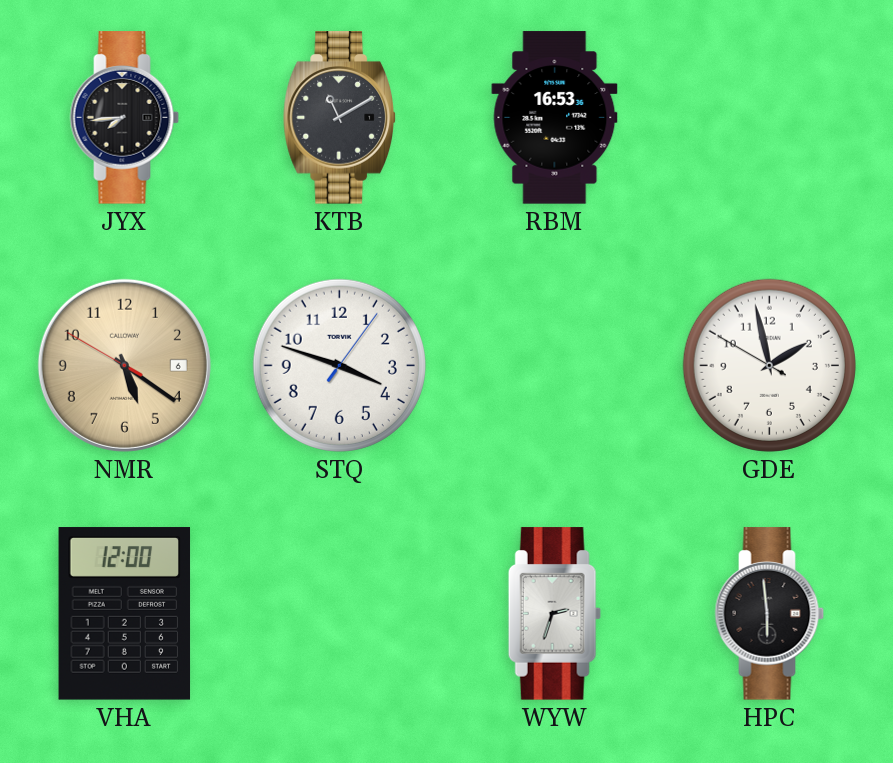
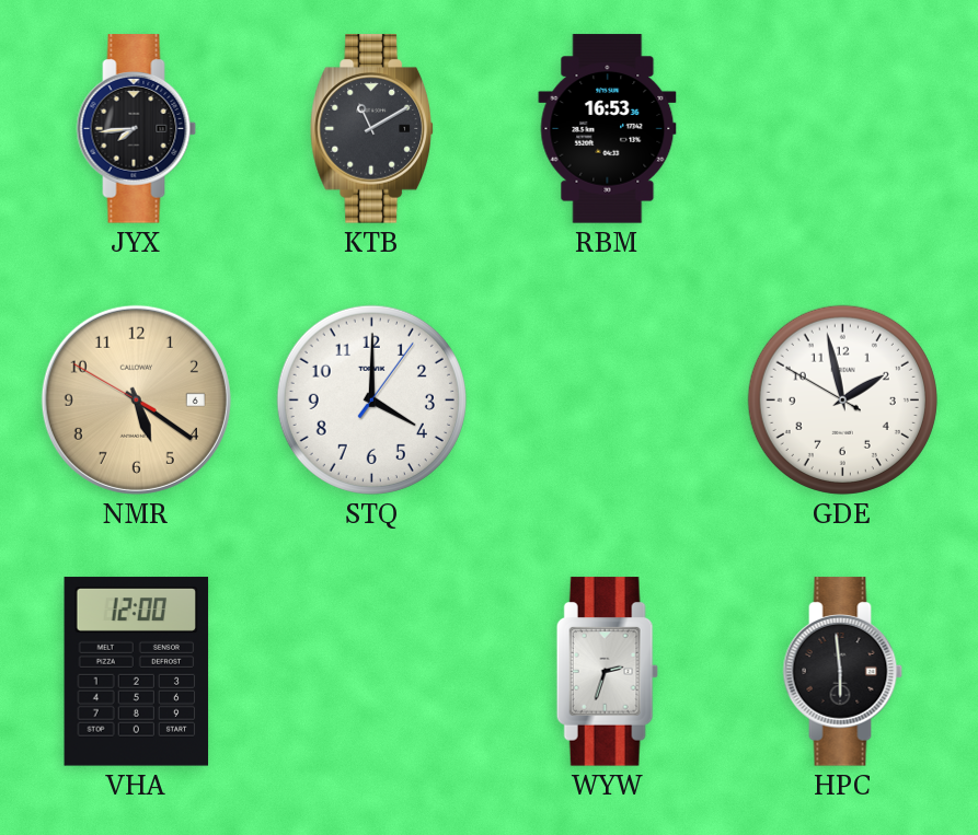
STQ: 3:48 -> 4:00
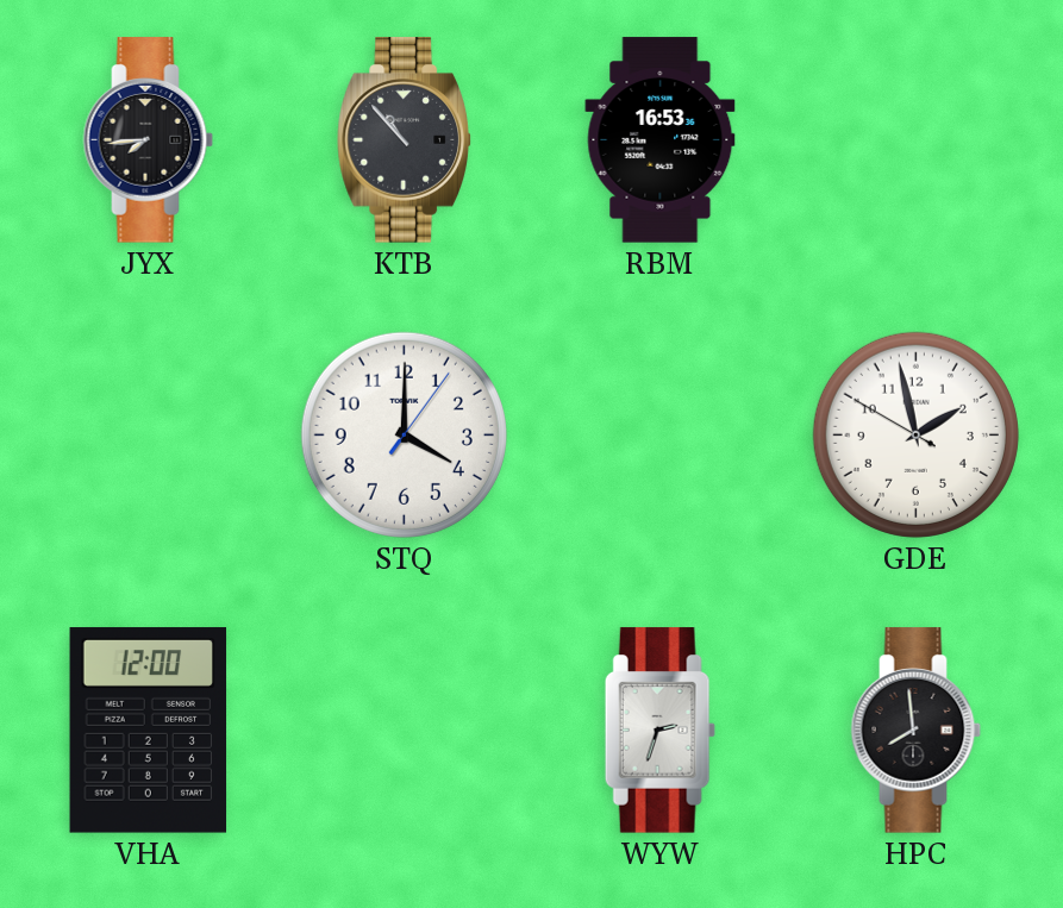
KTB: 11:10 -> 10:53
NMR: 5:20 -> none
HPC: 5:59 -> 7:59
